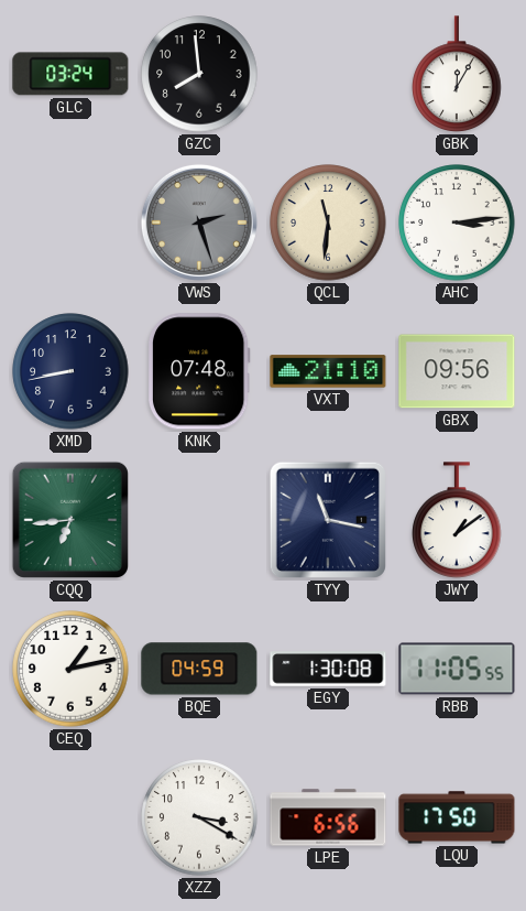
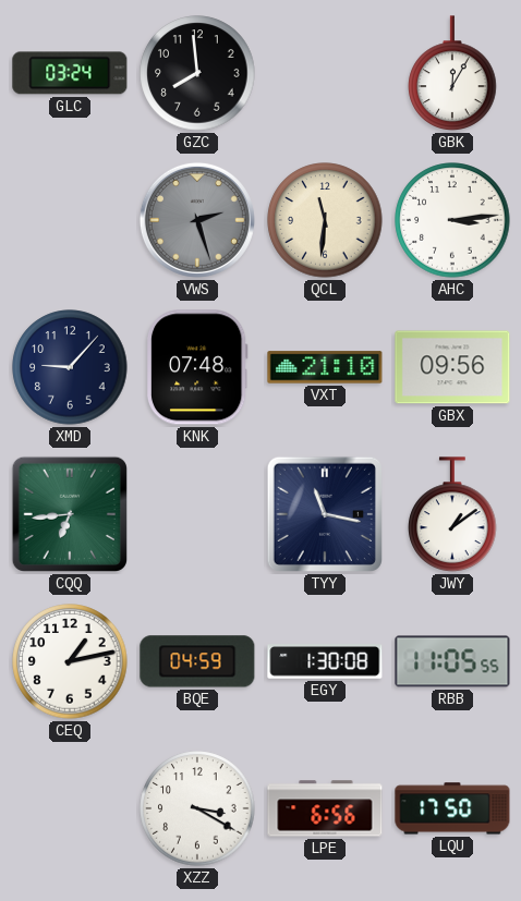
XMD: 8:43 -> 9:07
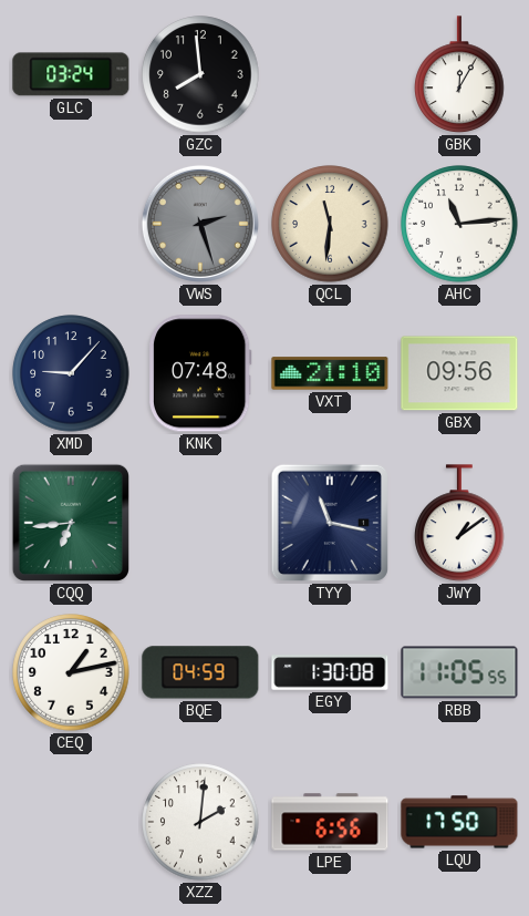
AHC: 3:14 -> 11:14
XZZ: 3:20 -> 2:01
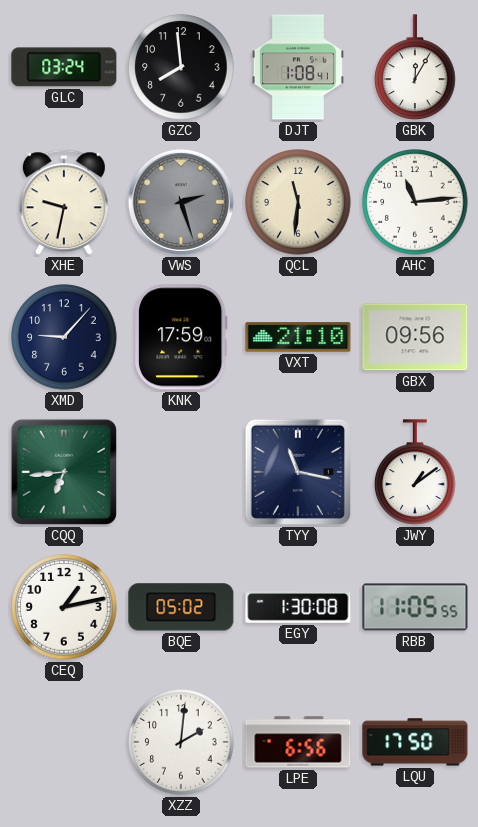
DJT: none -> 1:08
XHE: none -> 9:32
KNK: 07:48 -> 17:59
BQE: 04:59 -> 05:02
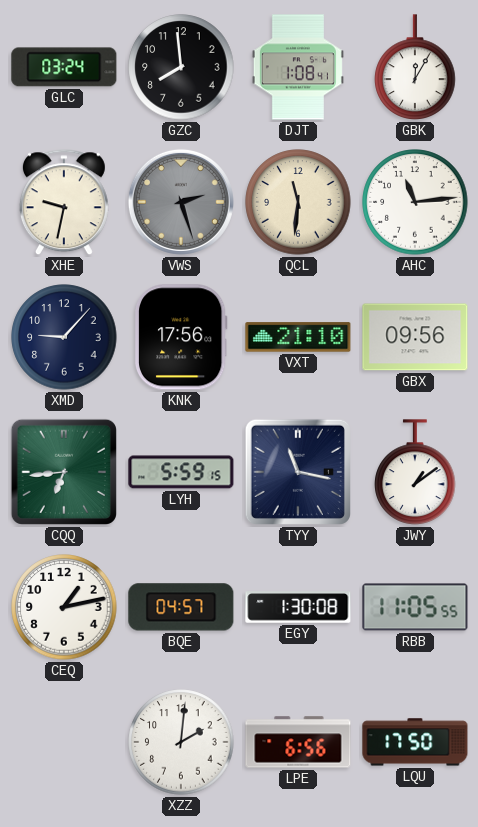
KNK: 17:59 -> 17:56
LYH: none -> 5:59
BQE: 05:02 -> 04:57
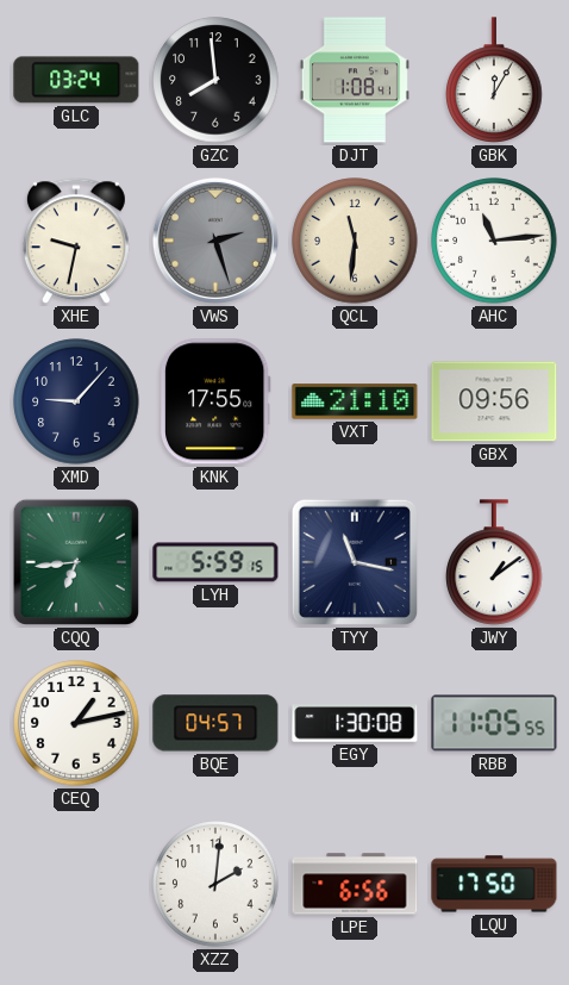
KNK: 17:56 -> 17:55
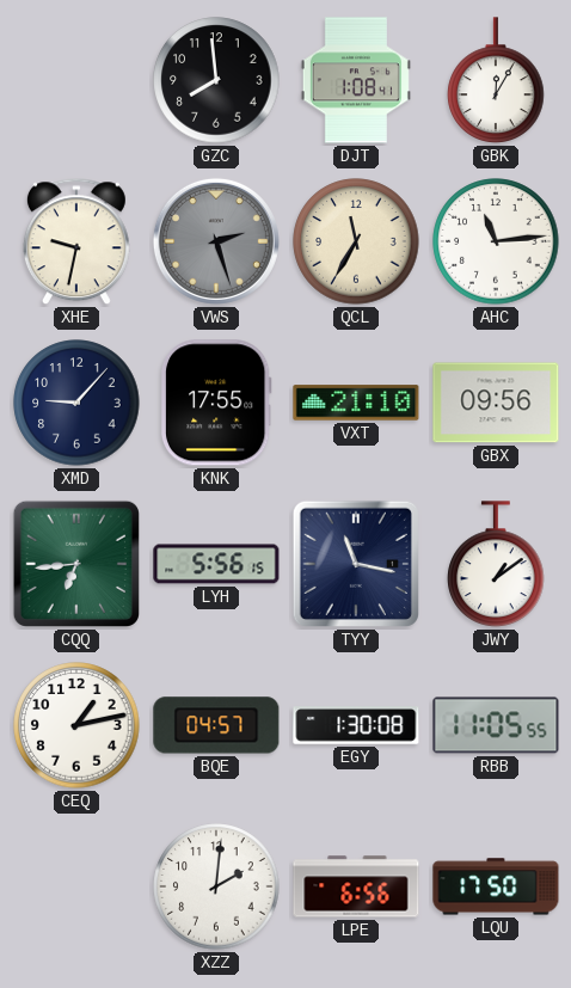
GLC: 03:24 -> none
QCL: 11:31 -> 11:35
LYH: 5:59 -> 5:56
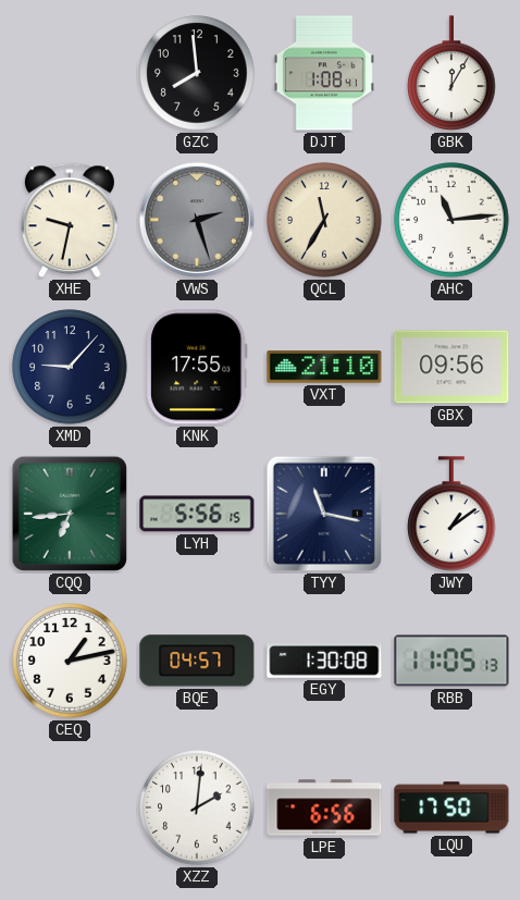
RBB: 11:05:55 -> 11:05:13
